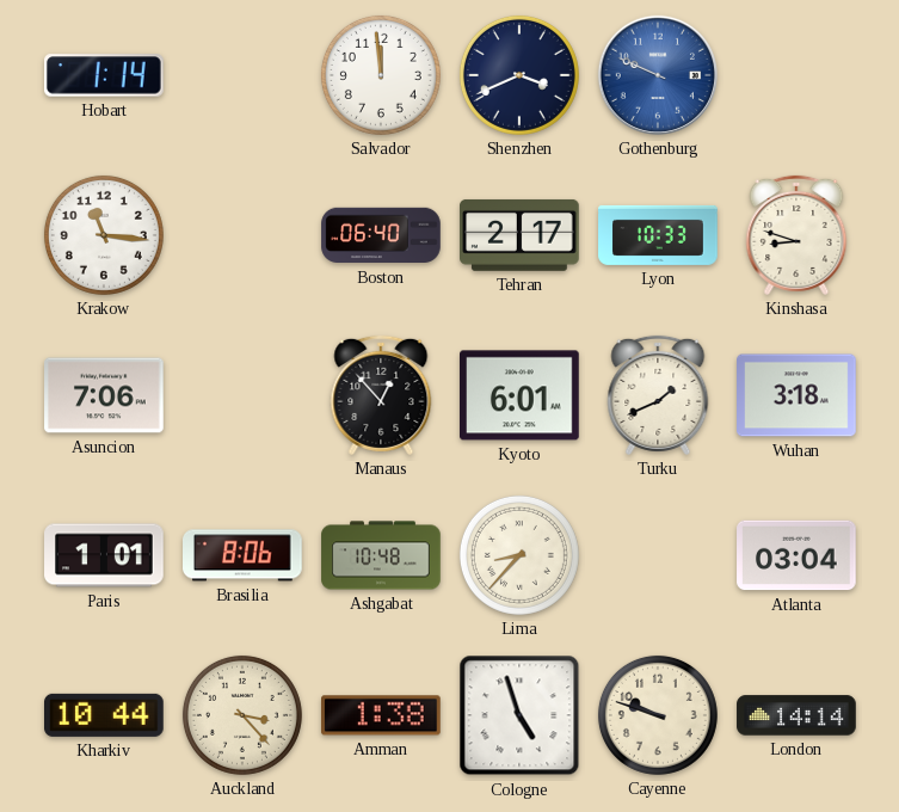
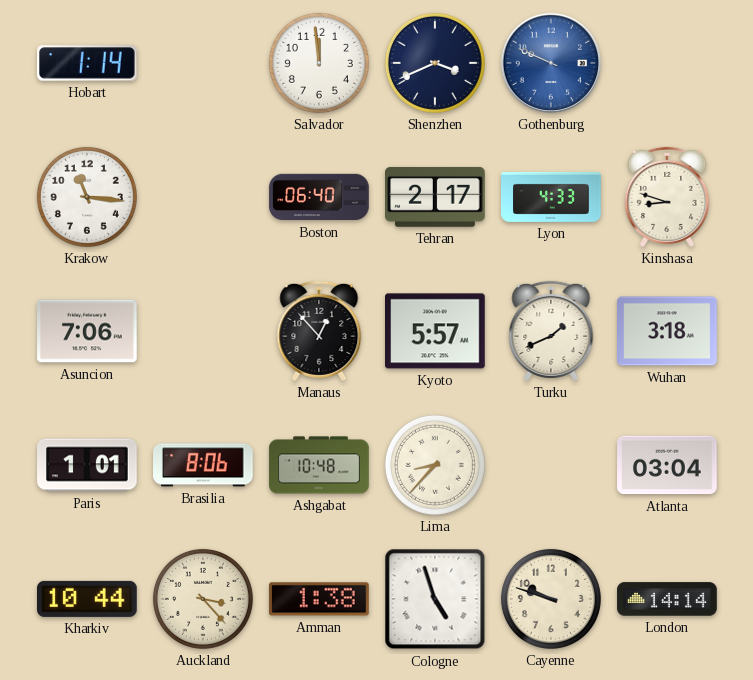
Lyon: 10:33 -> 4:33
Kyoto: 6:01 -> 5:57
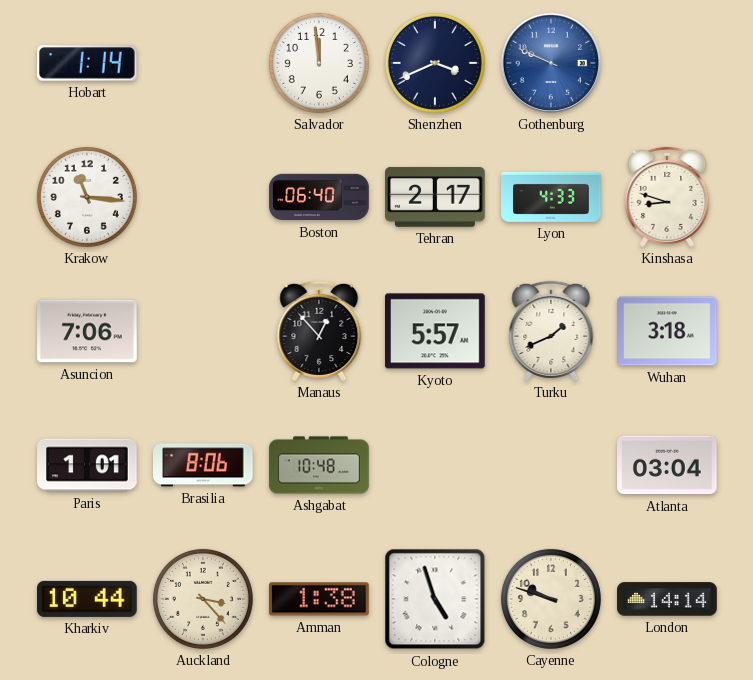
Lima: 8:37 -> none
